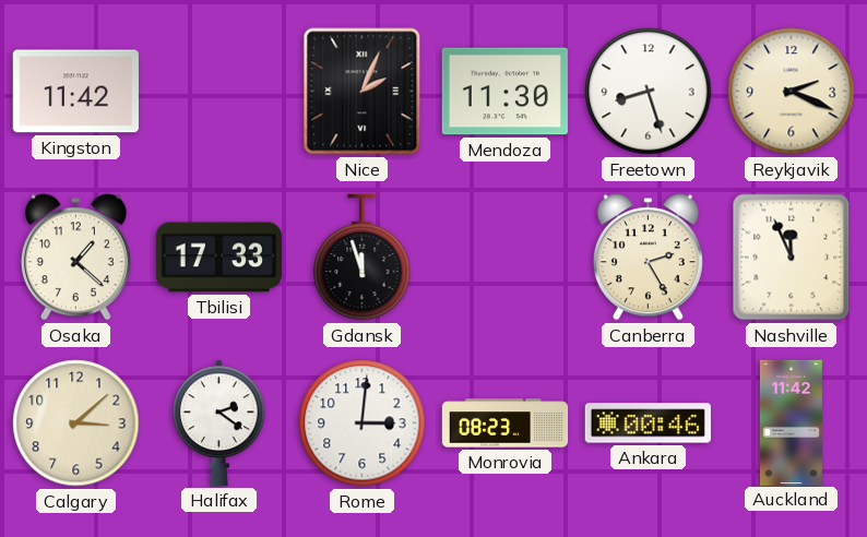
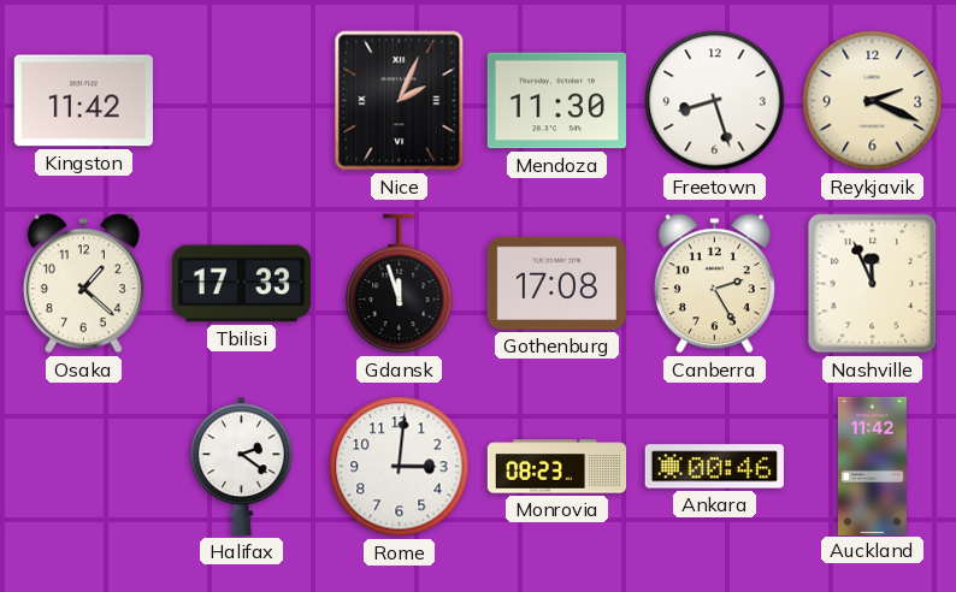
Gothenburg: none -> 17:08
Calgary: 3:08 -> none
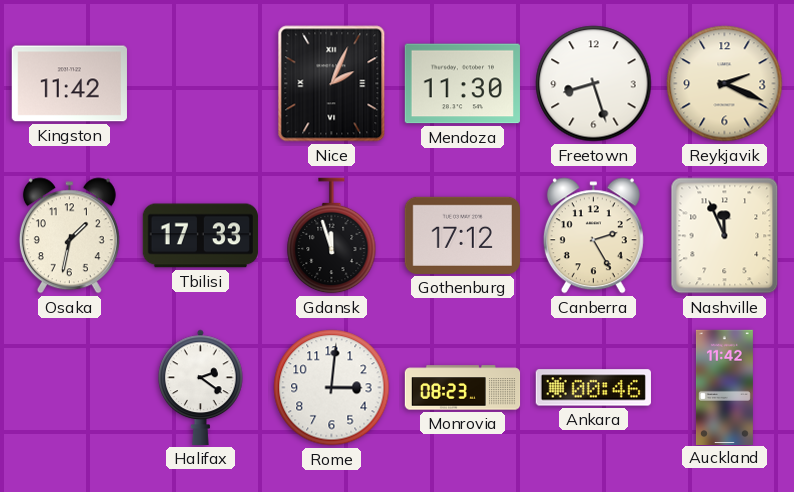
Osaka: 1:22 -> 1:32
Gothenburg: 17:08 -> 17:12
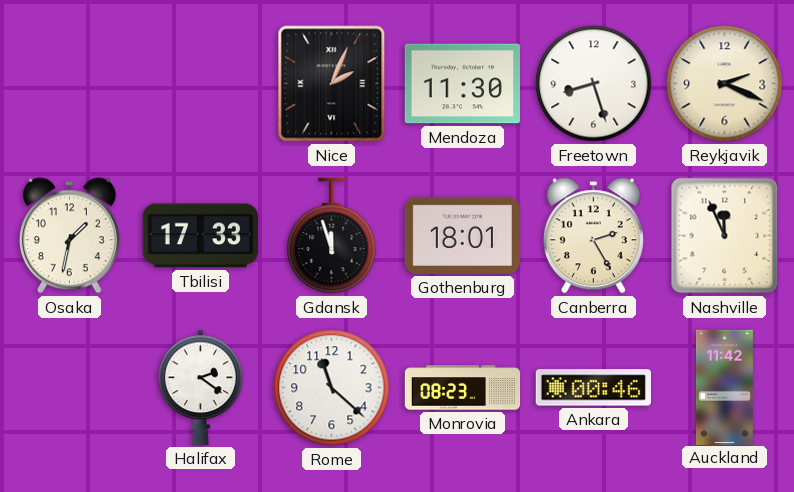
Kingston: 11:42 -> none
Gothenburg: 17:12 -> 18:01
Rome: 3:01 -> 11:22
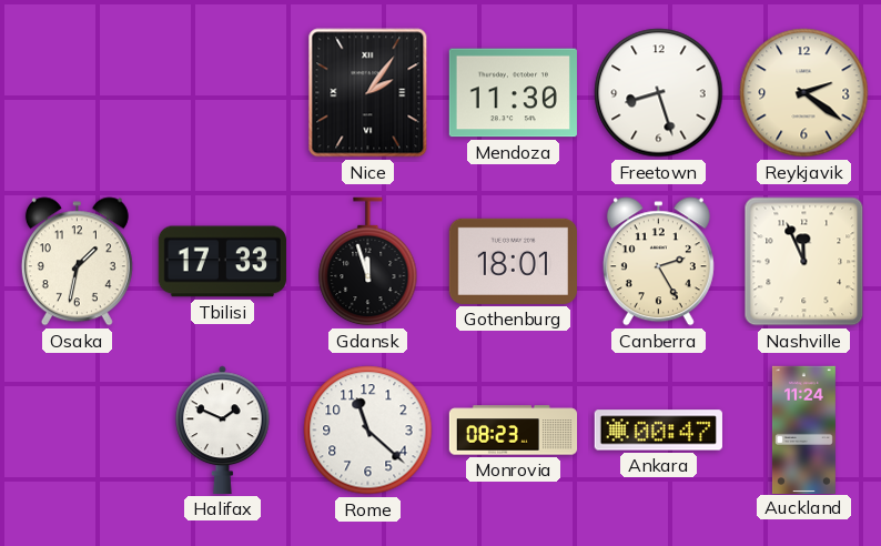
Nice: 2:04 -> 2:06
Reykjavik: 2:19 -> 2:21
Halifax: 2:21 -> 1:49
Ankara: 00:46 -> 00:47
Auckland: 11:42 -> 11:24
